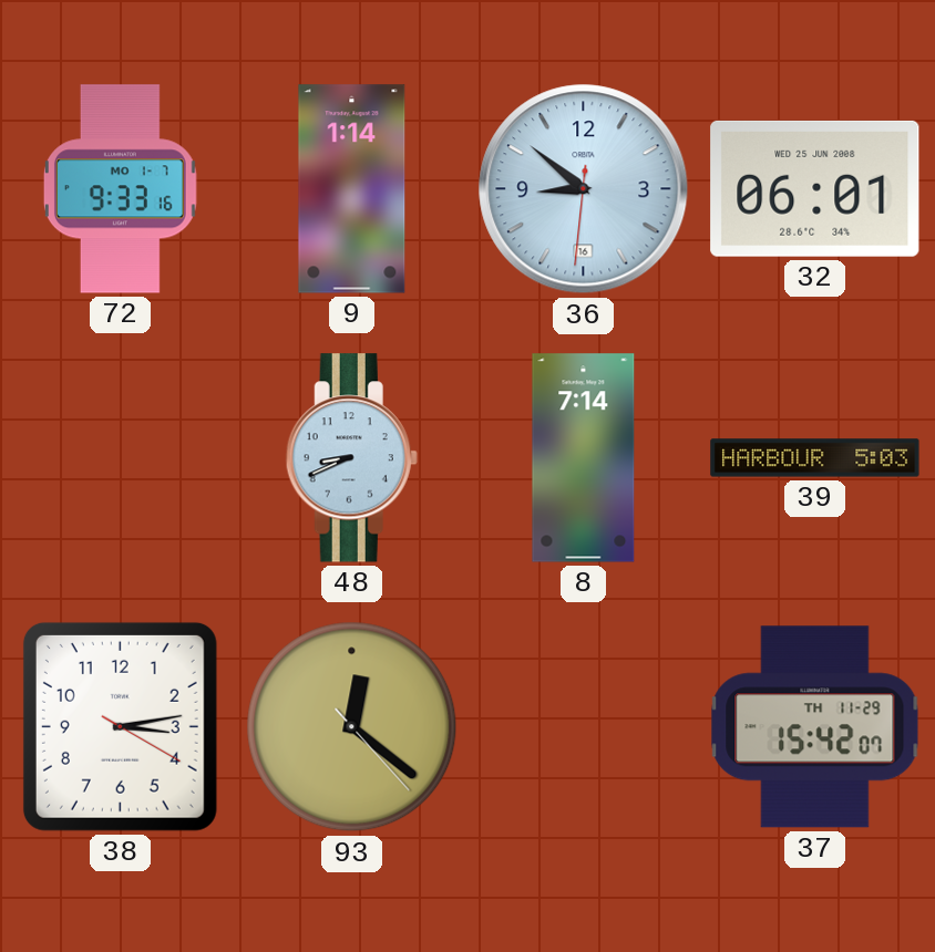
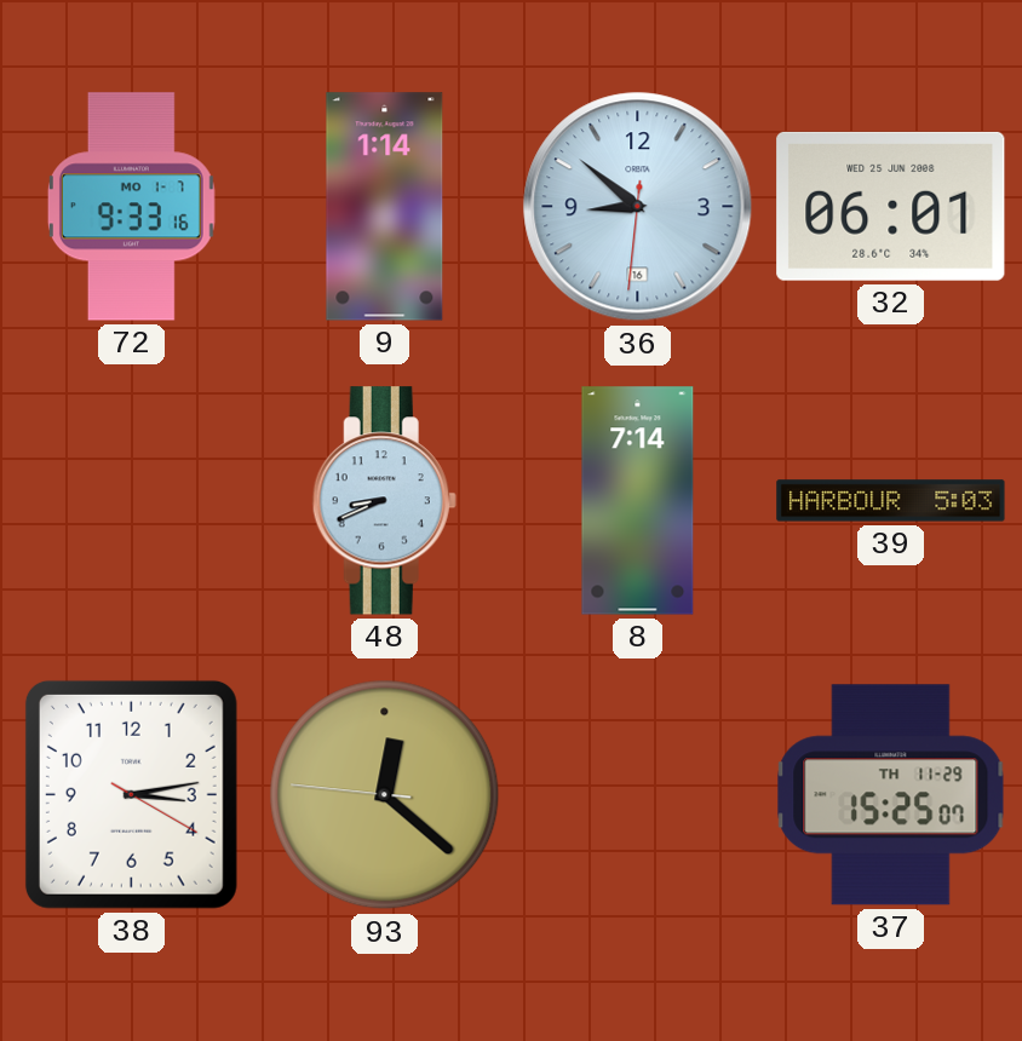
93: 12:21:23 -> 12:21:46
37: 15:42 -> 15:25
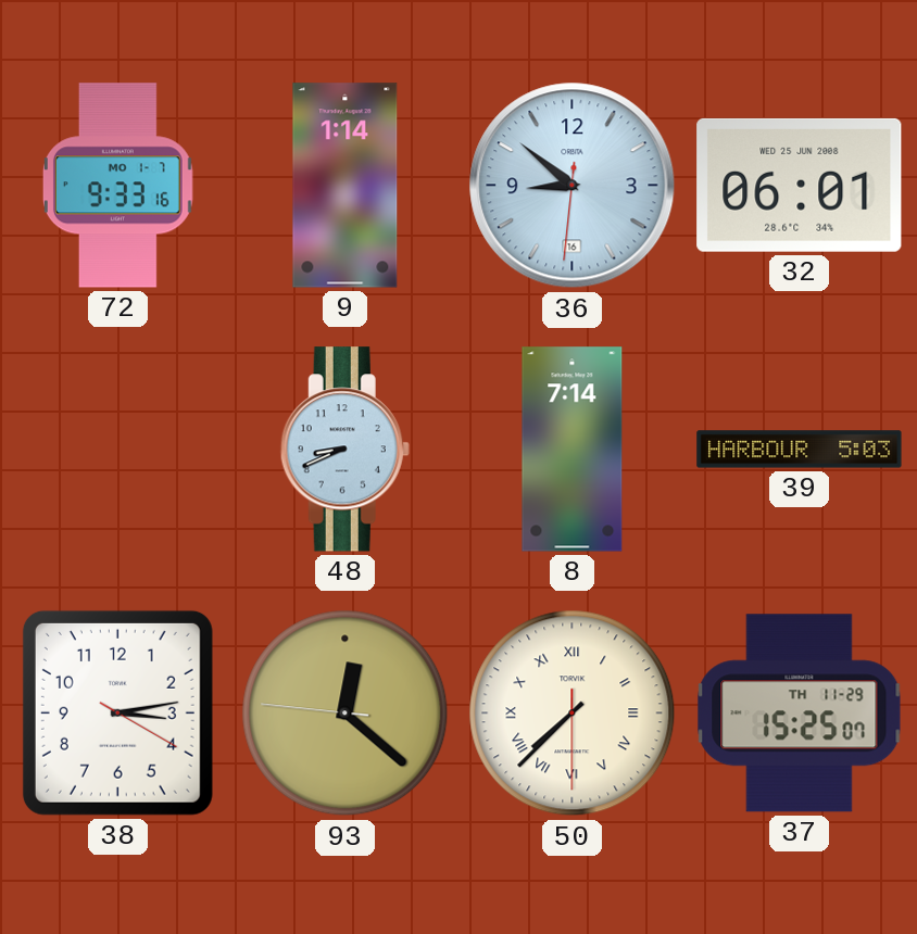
50: none -> 7:37
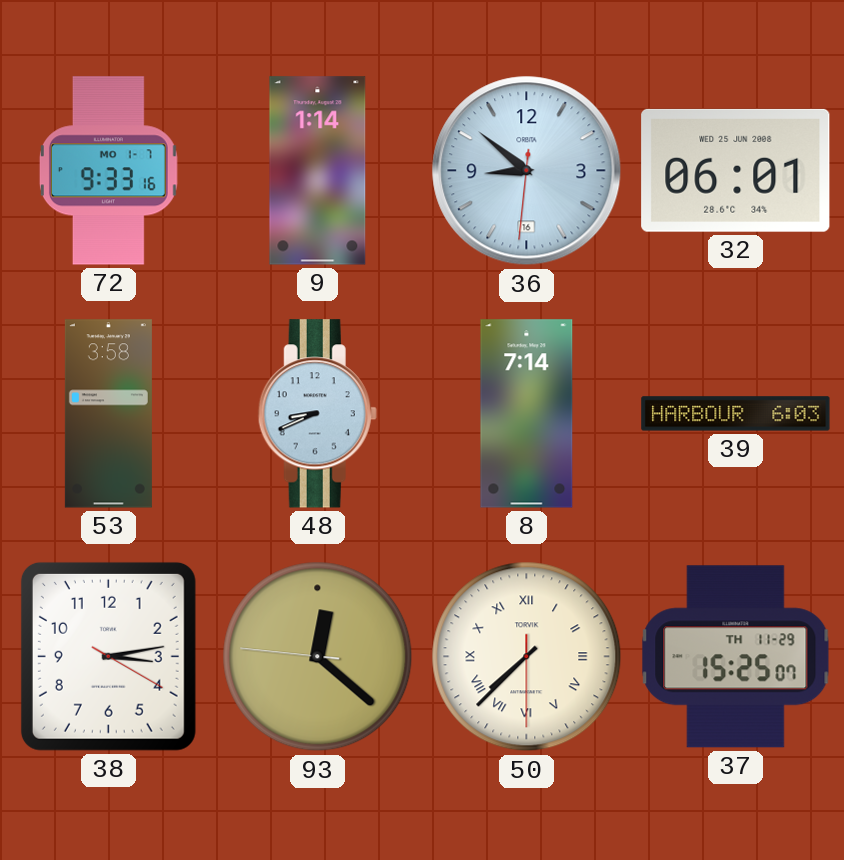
53: none -> 3:58
39: 5:03 -> 6:03
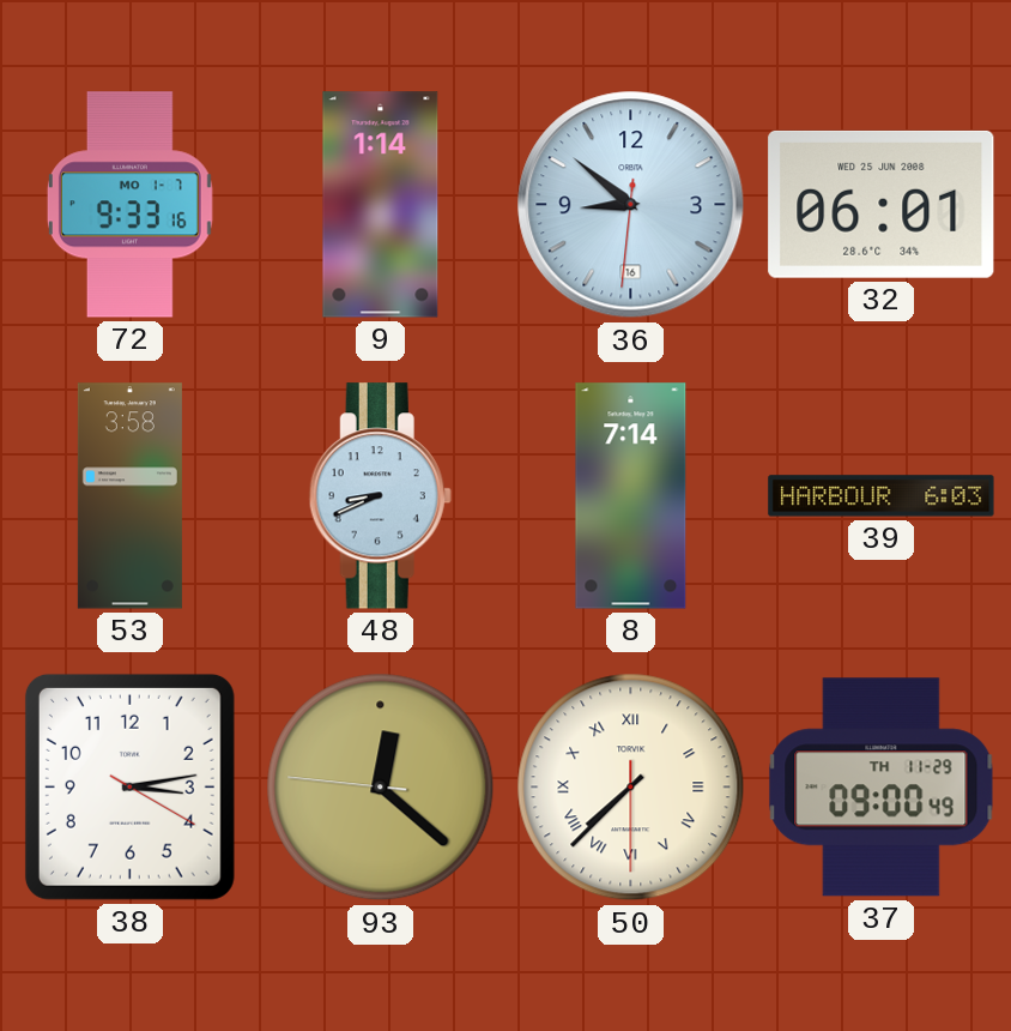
37: 15:25 -> 09:00
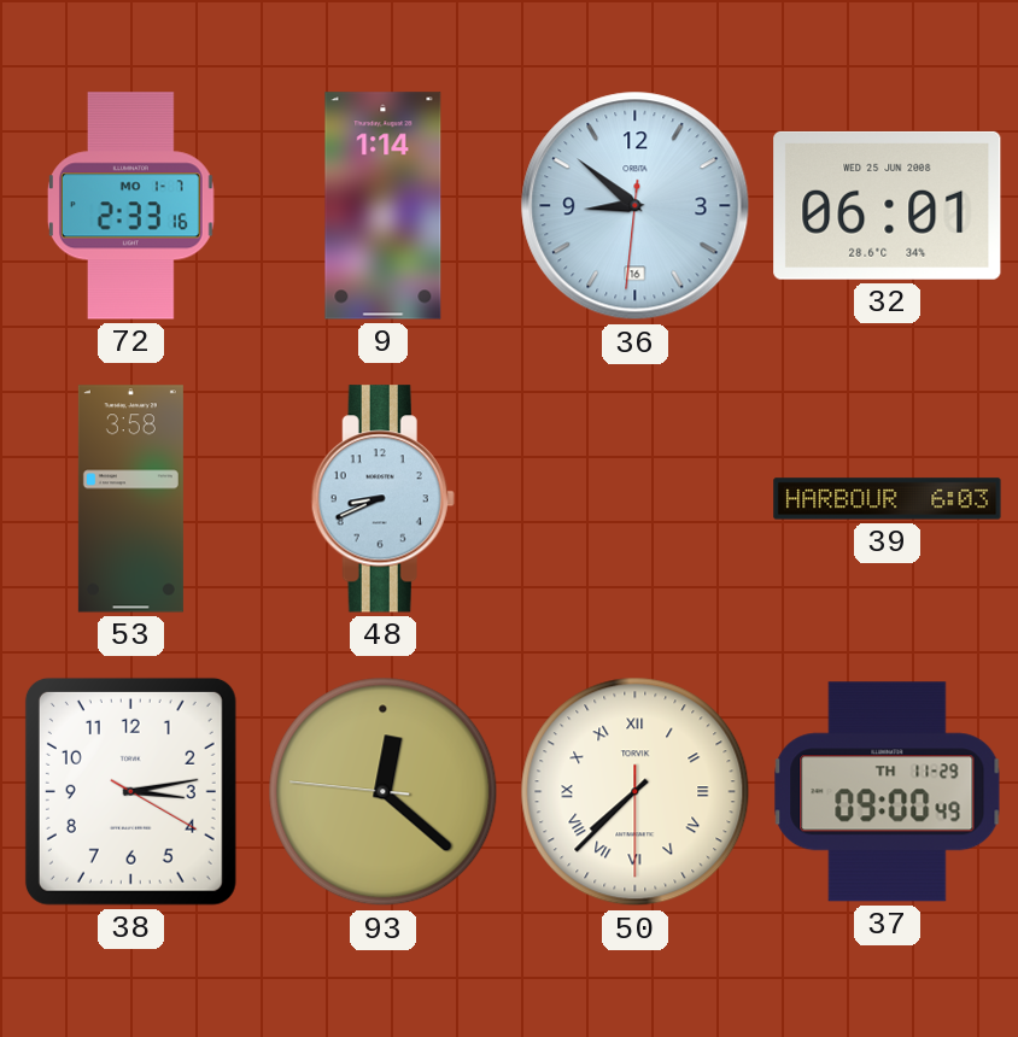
72: 9:33 -> 2:33
8: 7:14 -> none
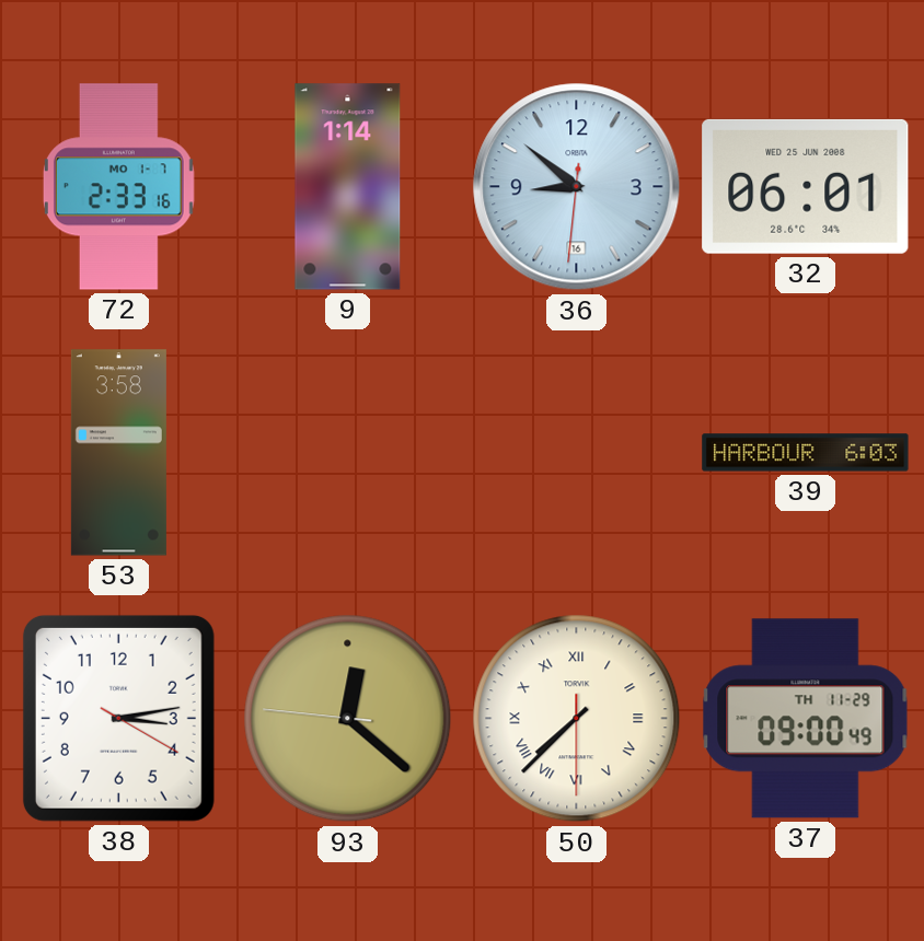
48: 8:41 -> none
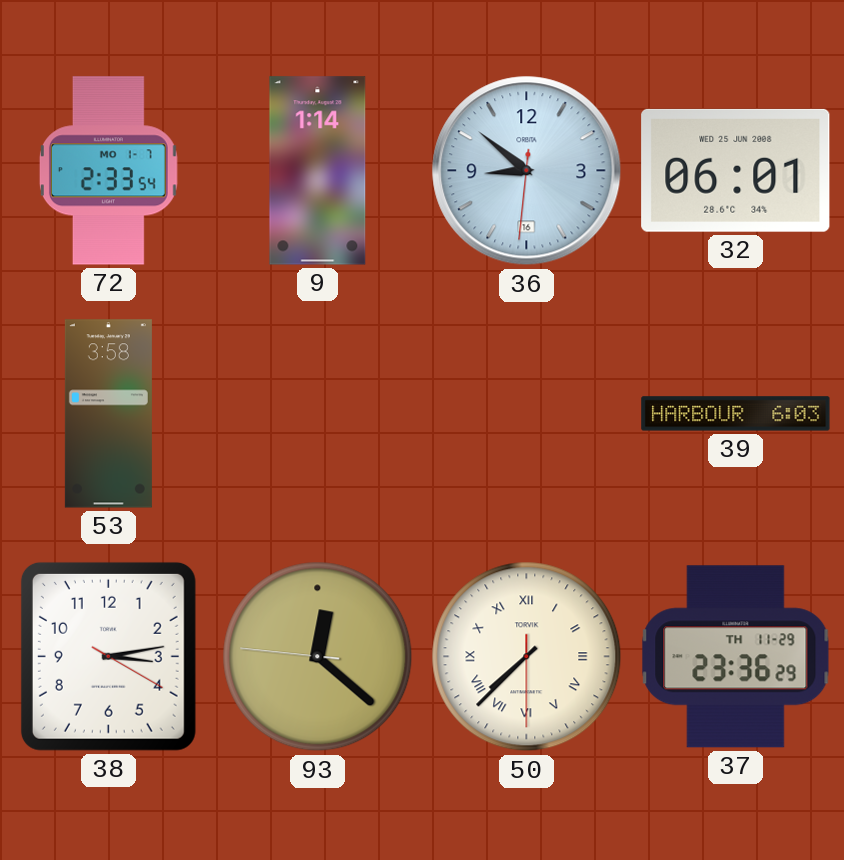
72: 2:33:16 -> 2:33:54
37: 09:00 -> 23:36
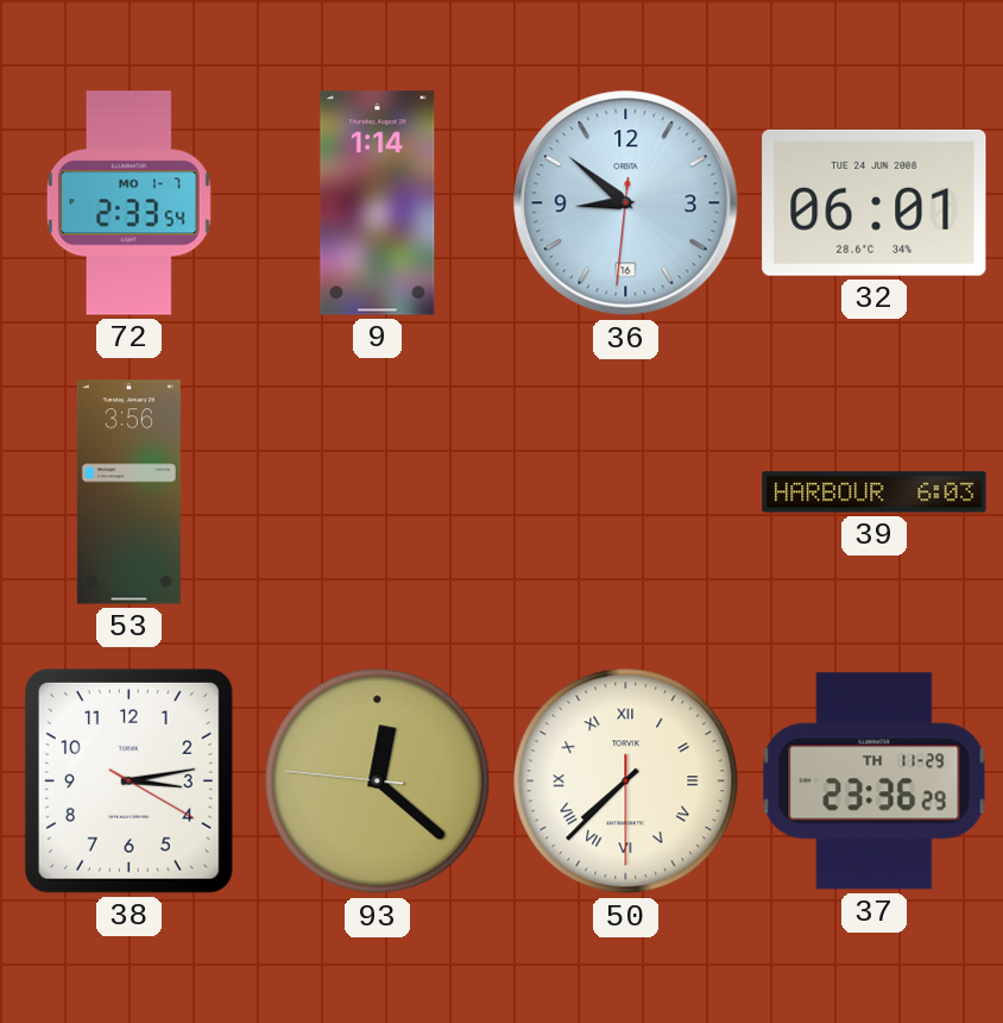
32 date: WED 25 JUN 2008 -> TUE 24 JUN 2008
53: 3:58 -> 3:56
